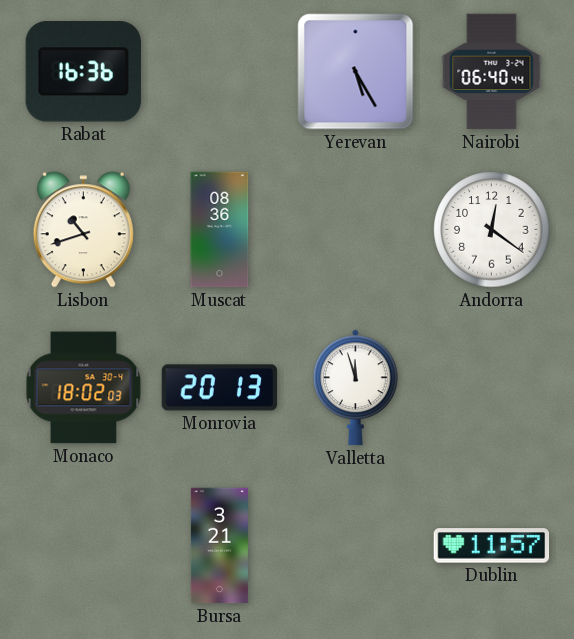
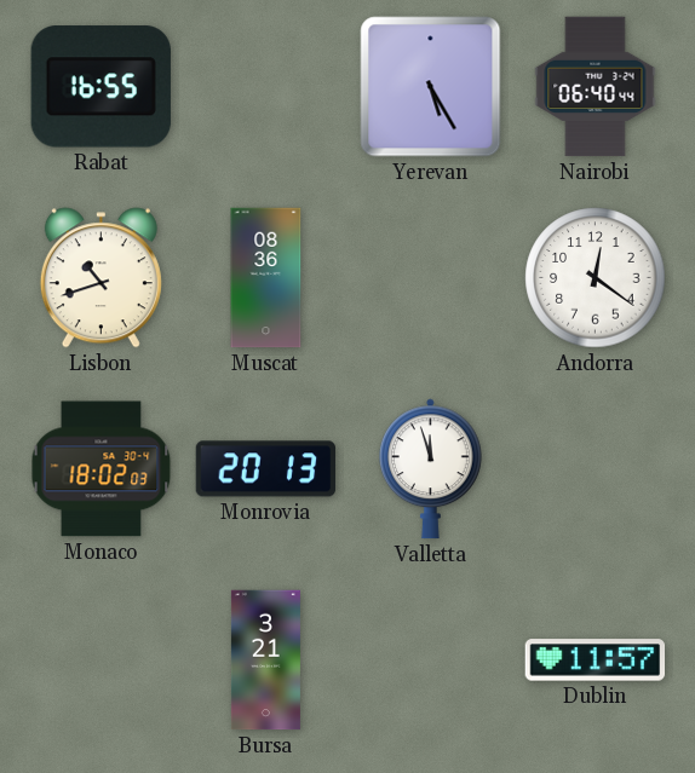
Rabat: 16:36 -> 16:55
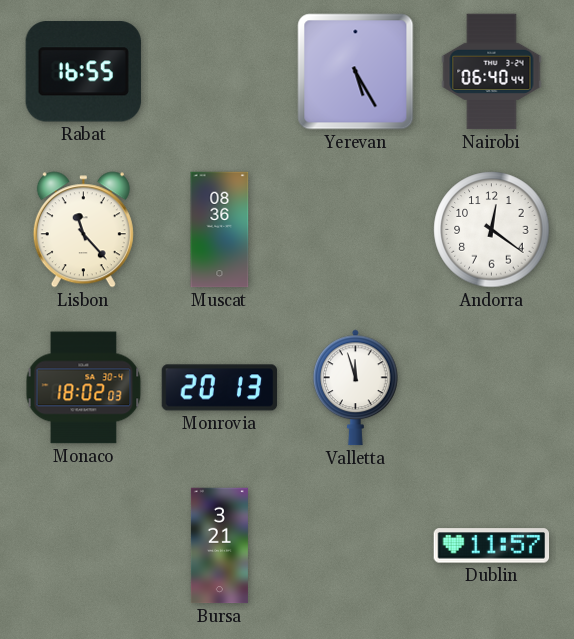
Lisbon: 10:42 -> 11:23
